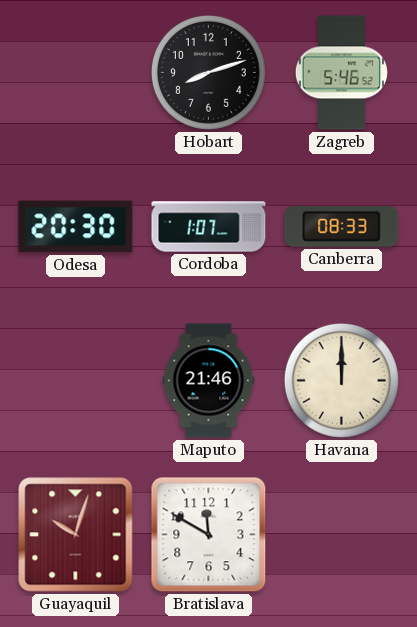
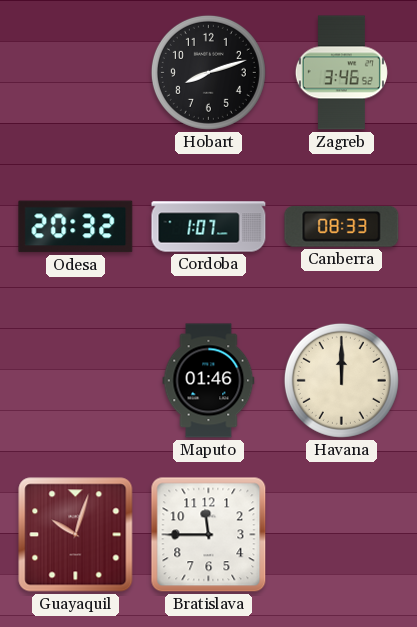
Zagreb: 5:46 -> 3:46
Odesa: 20:30 -> 20:32
Maputo: 21:46 -> 01:46
Bratislava: 11:50 -> 11:45
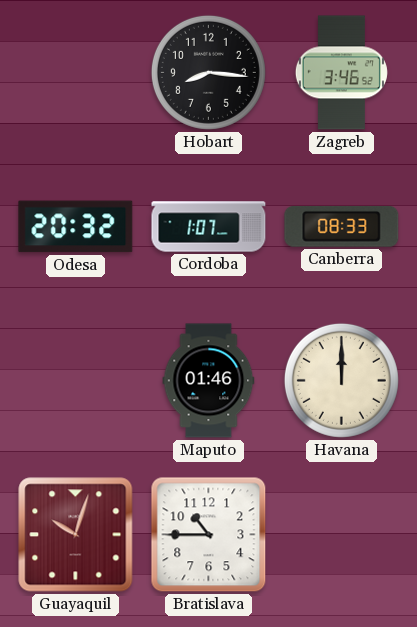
Hobart: 8:12 -> 8:16
Bratislava: 11:45 -> 10:45
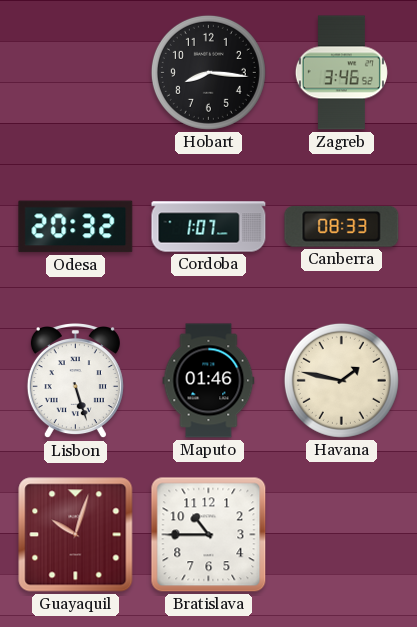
Lisbon: none -> 5:27
Havana: 12:00 -> 1:47
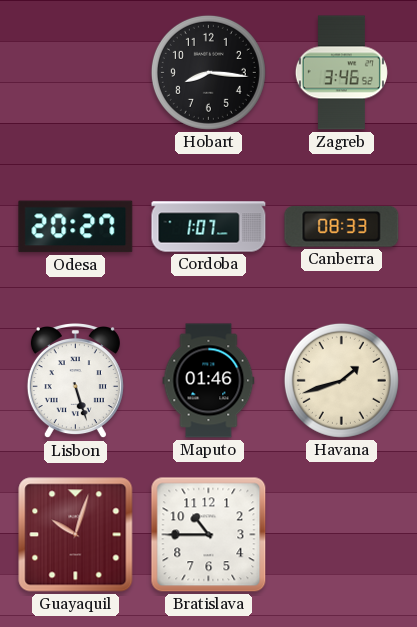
Odesa: 20:32 -> 20:27
Havana: 1:47 -> 1:42
